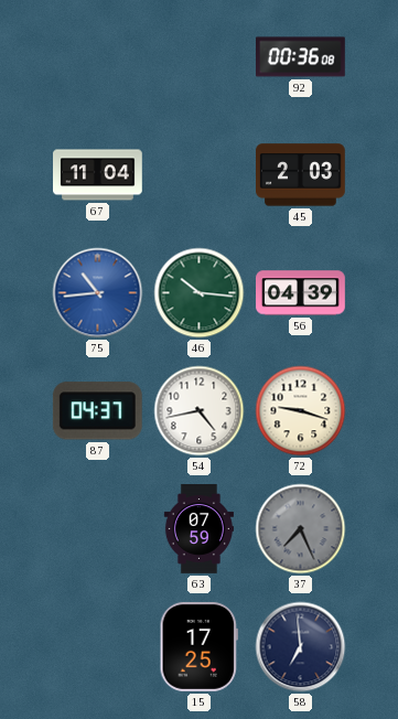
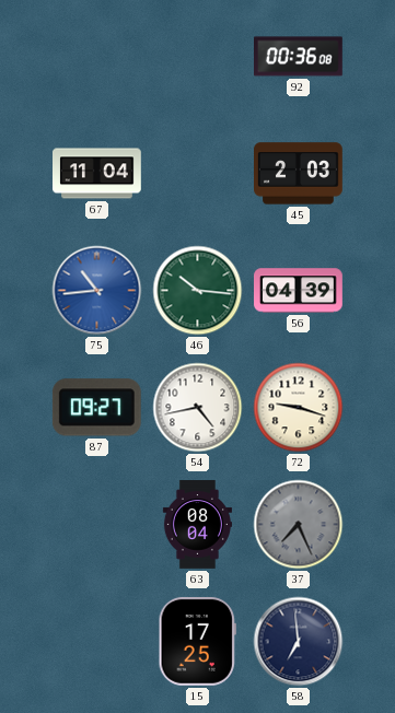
87: 04:37 -> 09:27
63: 07:59 -> 08:04
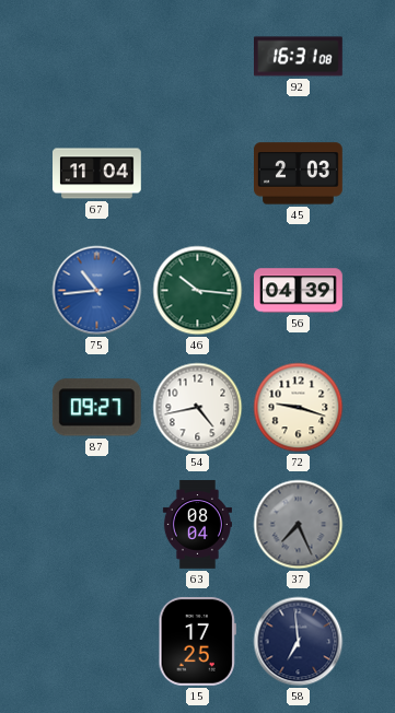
92: 00:36 -> 16:31
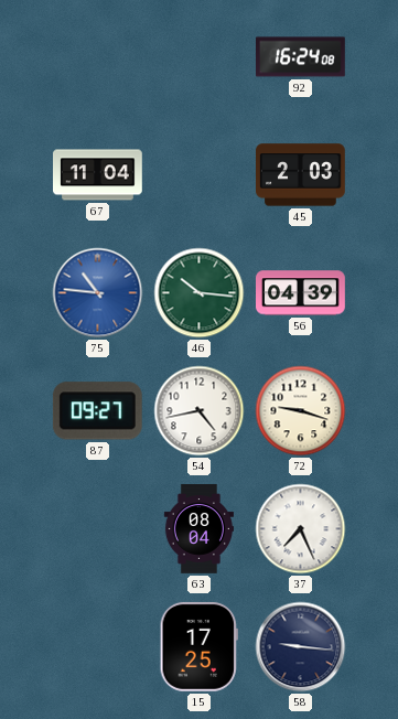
92: 16:31 -> 16:24
75: 10:44 -> 10:46
37 dial: grey -> white
58: 6:59 -> 9:16
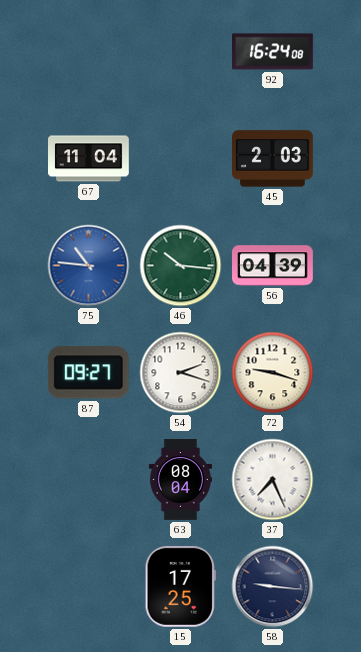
54: 4:43 -> 2:18
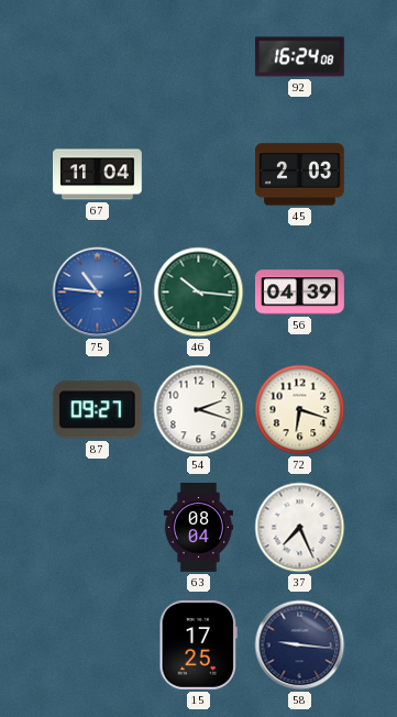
72: 9:18 -> 6:18
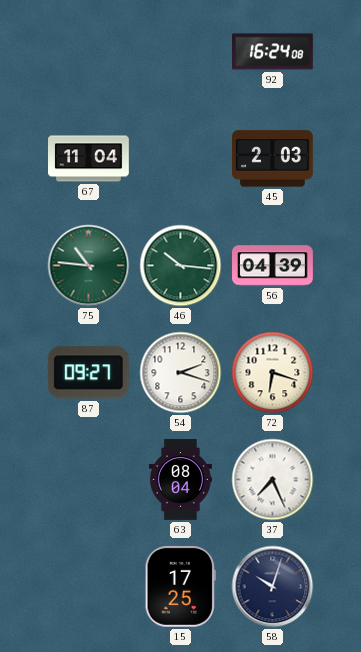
75 dial: blue -> green
58: 9:16 -> 10:03
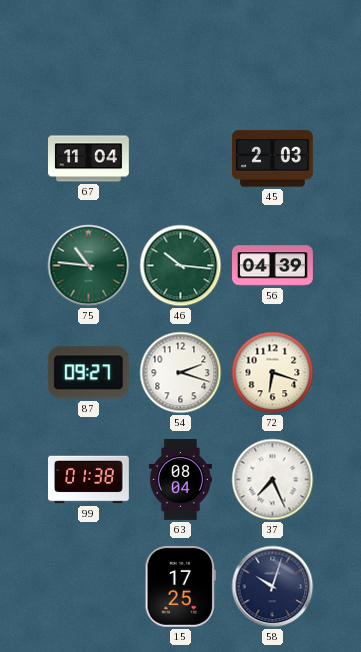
92: 16:24 -> none
99: none -> 01:38
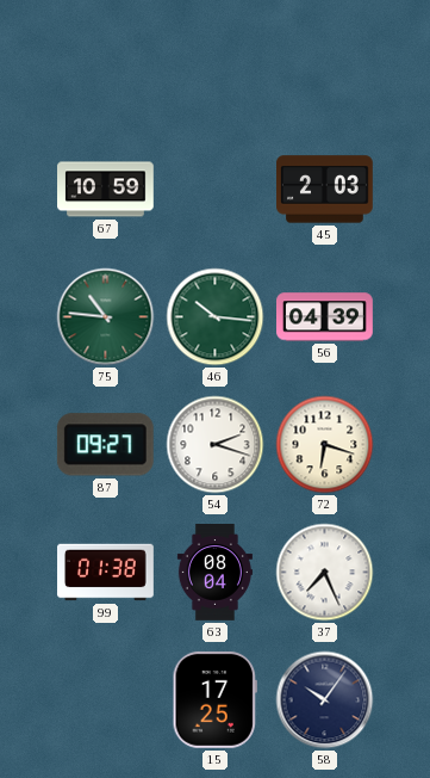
67: 11:04 -> 10:59
58: 10:03 -> 10:06
